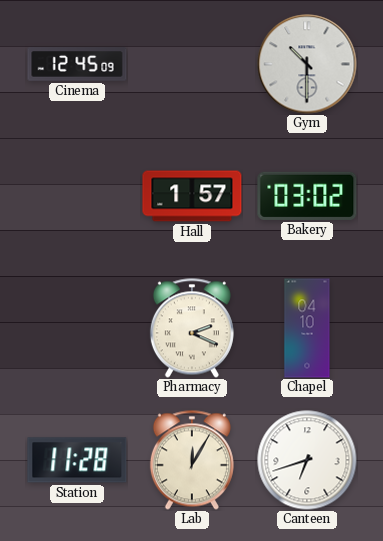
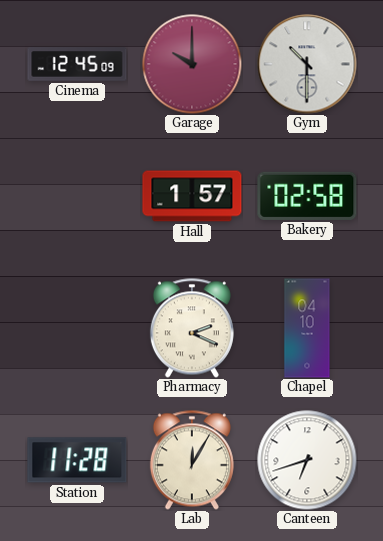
Garage: none -> 10:00
Bakery: 03:02 -> 02:58
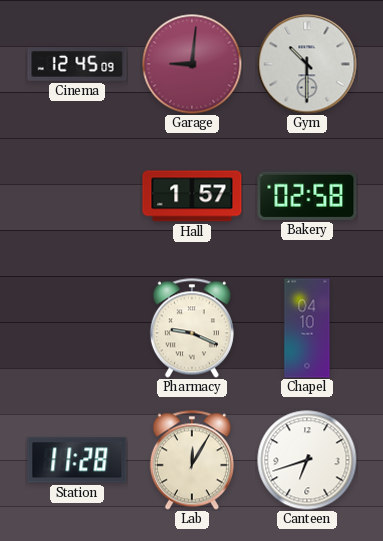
Garage: 10:00 -> 9:01
Pharmacy: 2:19 -> 9:19
